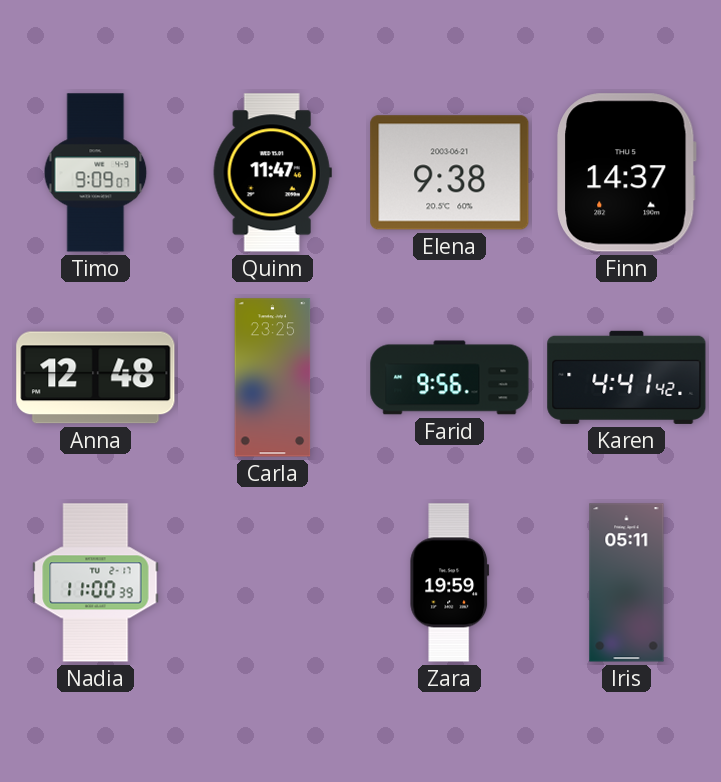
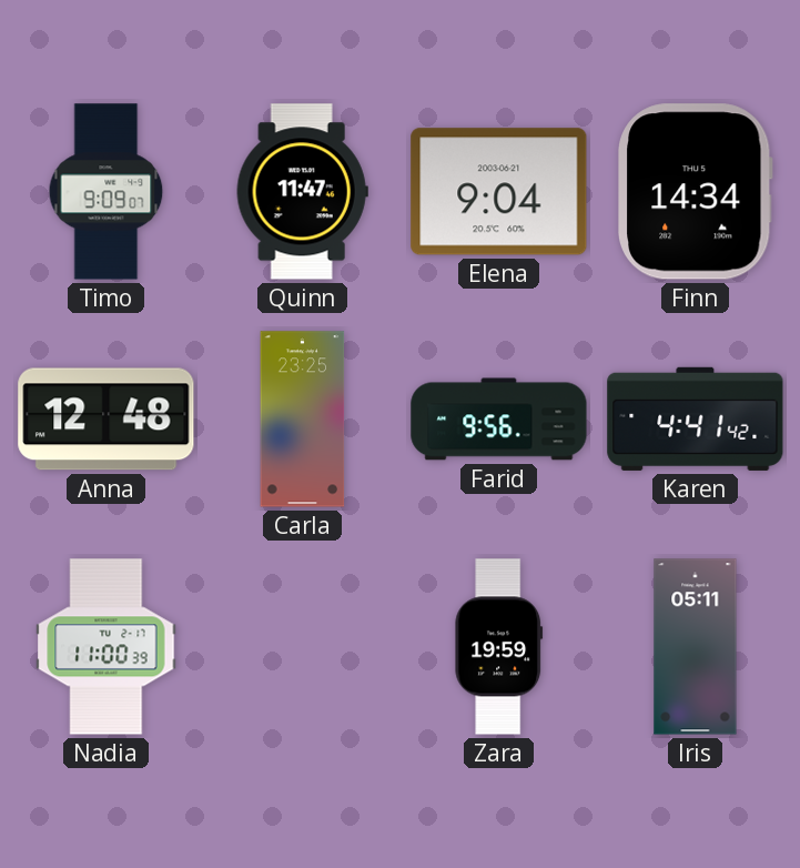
Elena: 9:38 -> 9:04
Finn: 14:37 -> 14:34
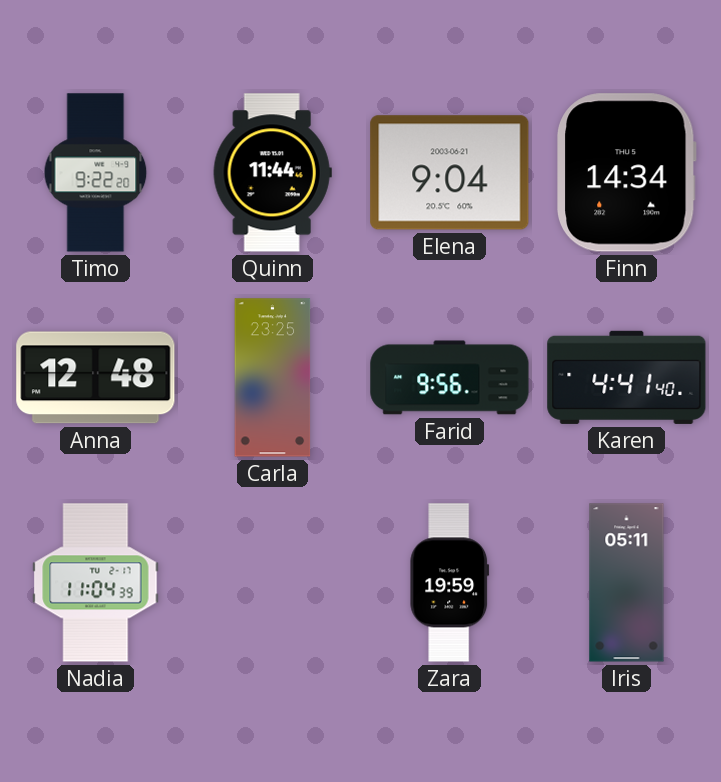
Timo: 9:09 -> 9:22
Quinn: 11:47 -> 11:44
Karen: 4:41:42 -> 4:41:40
Nadia: 11:00 -> 11:04
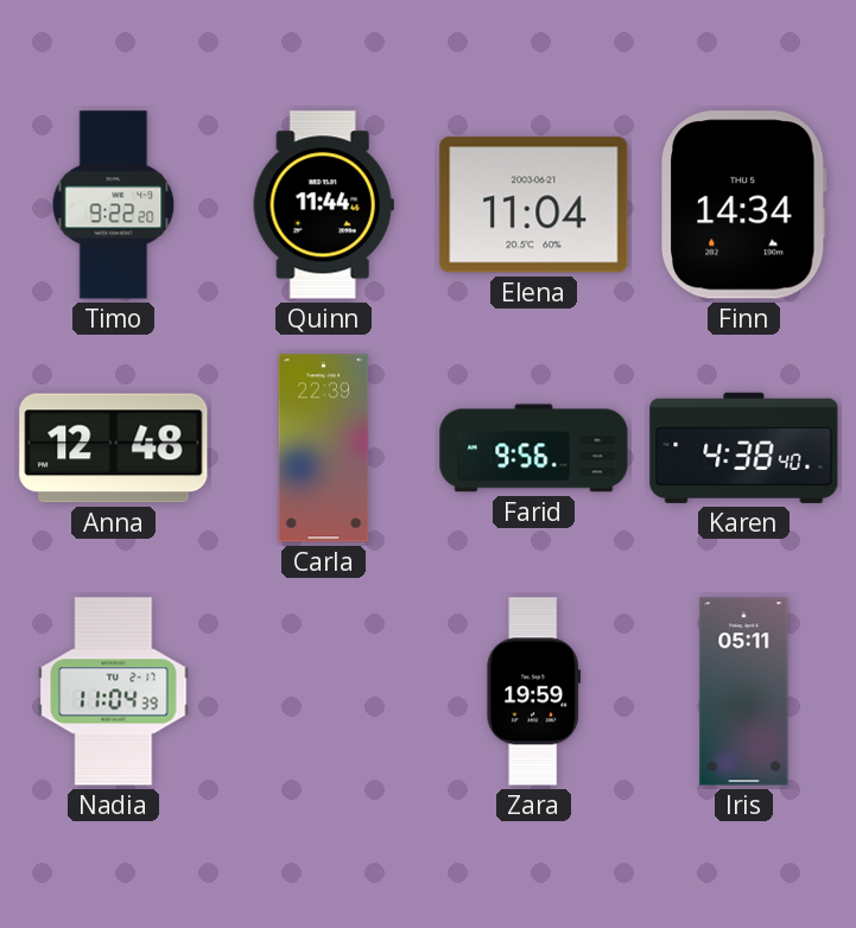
Elena: 9:04 -> 11:04
Carla: 23:25 -> 22:39
Karen: 4:41 -> 4:38
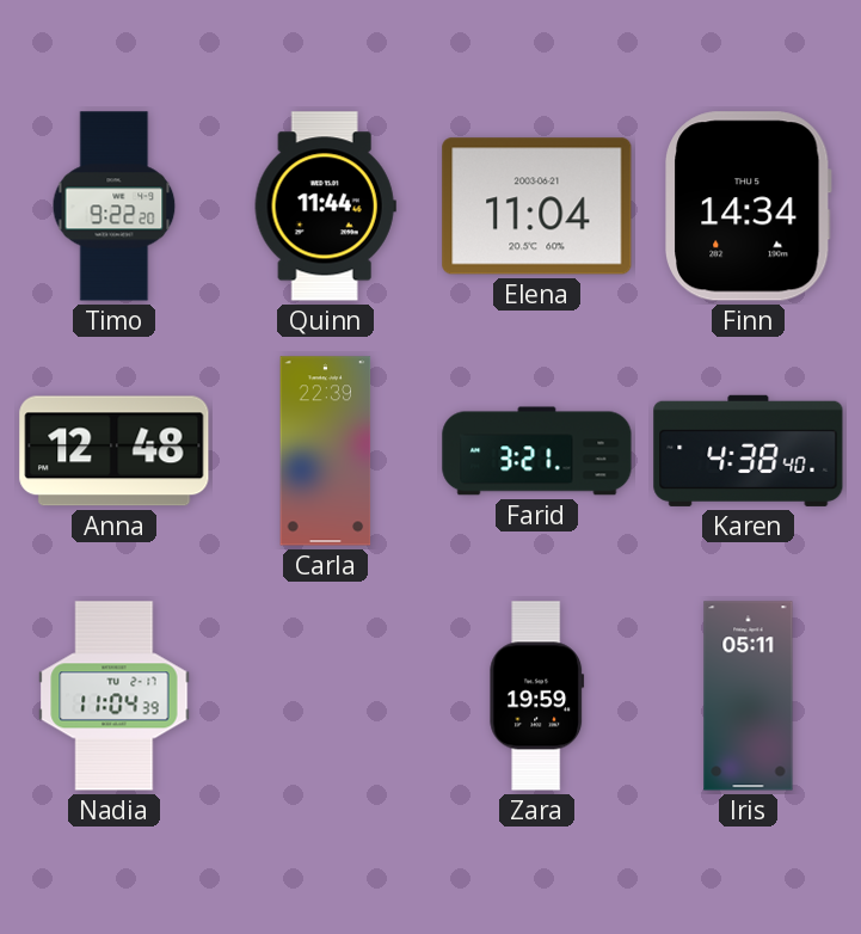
Farid: 9:56 -> 3:21
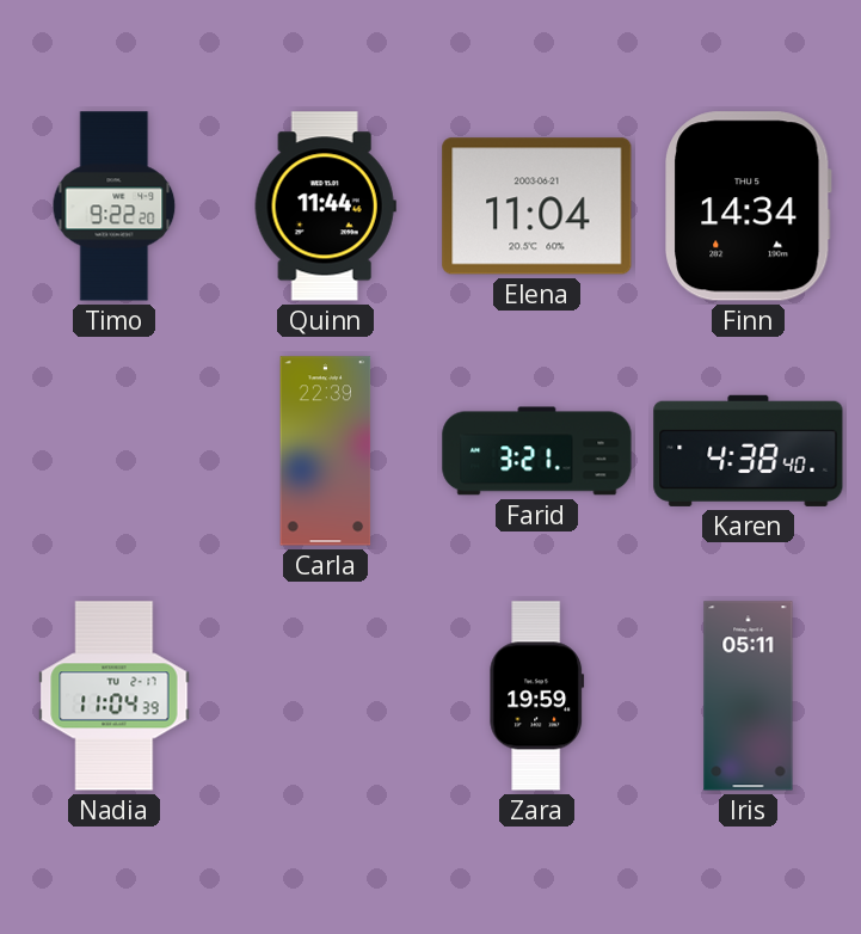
Anna: 12:48 -> none
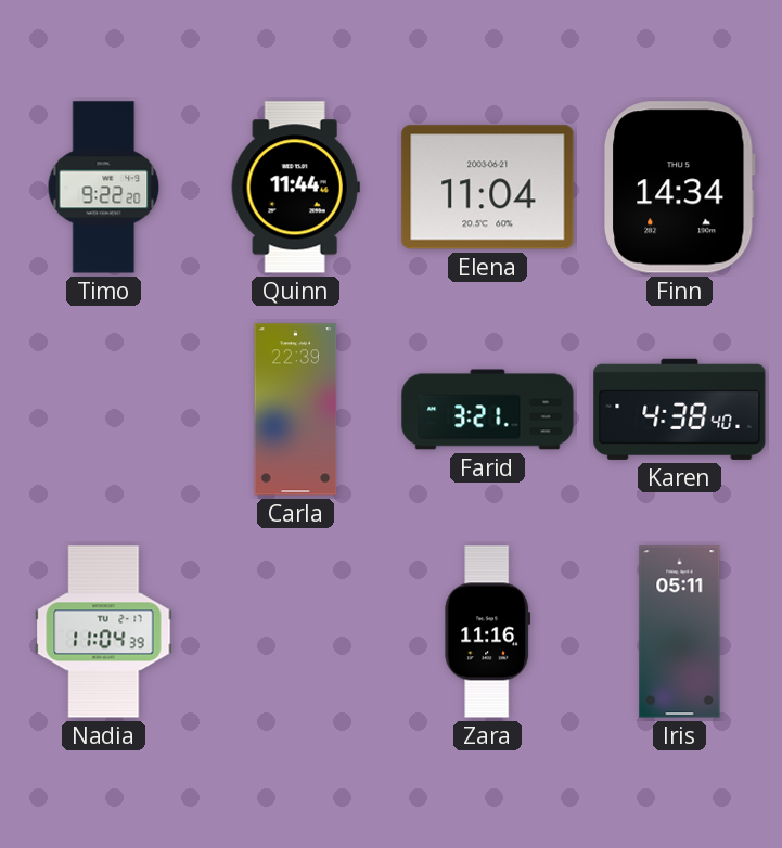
Zara: 19:59 -> 11:16
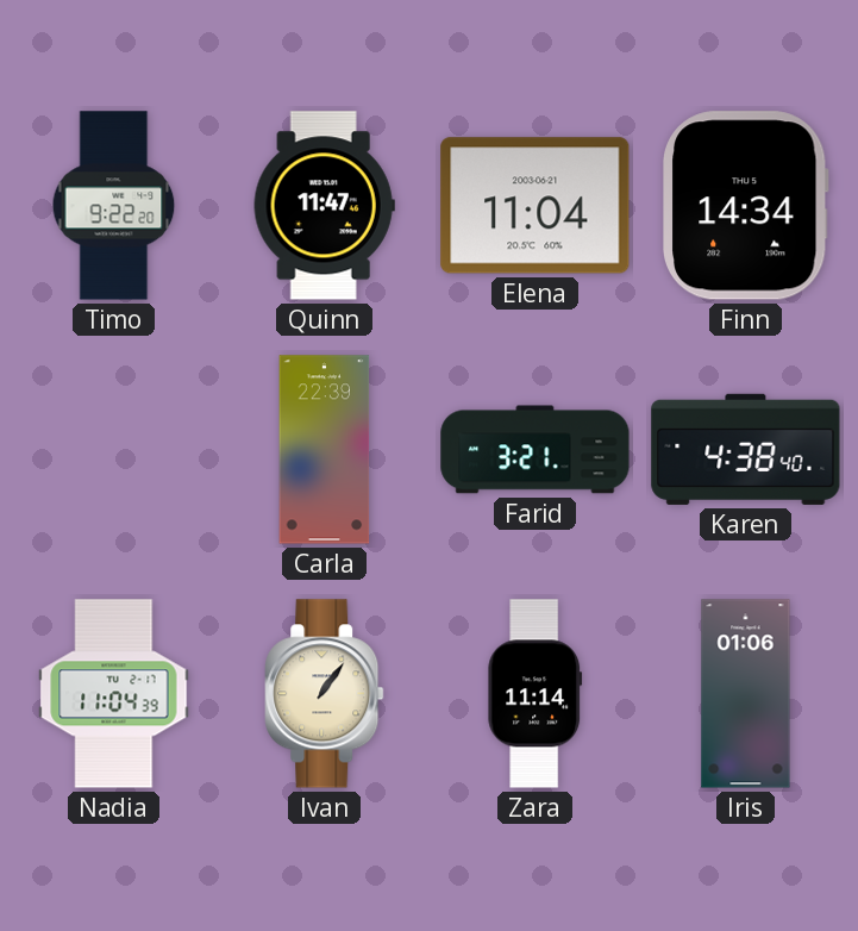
Quinn: 11:44 -> 11:47
Ivan: none -> 1:06
Zara: 11:16 -> 11:14
Iris: 05:11 -> 01:06
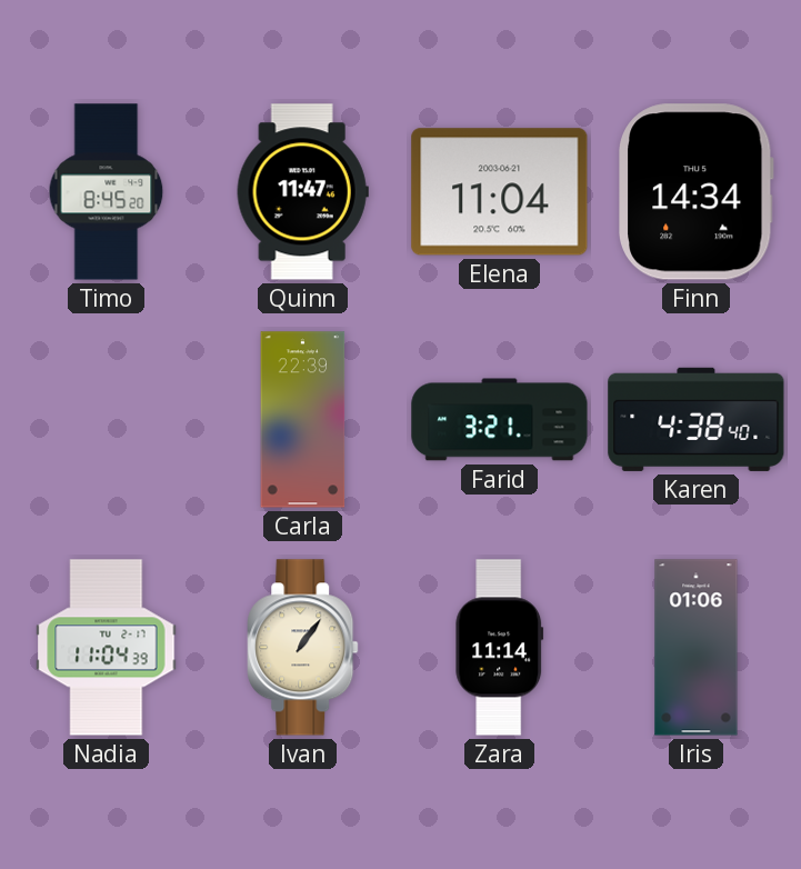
Timo: 9:22 -> 8:45
